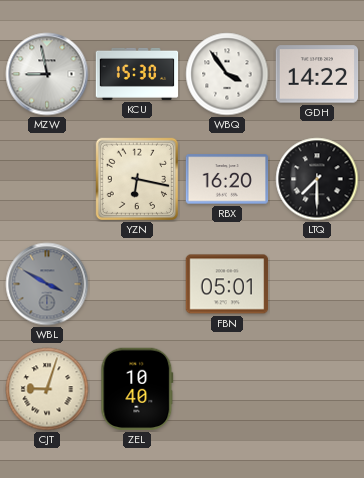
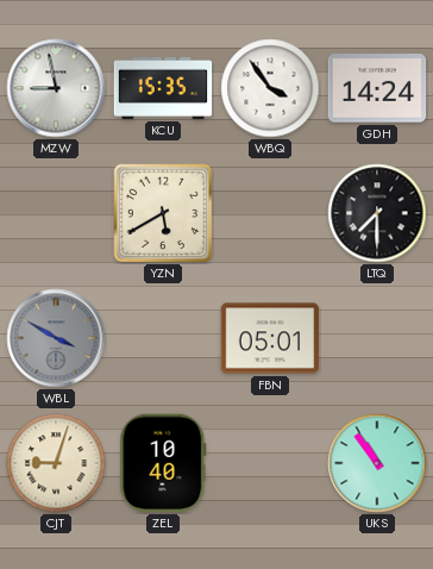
KCU: 15:30 -> 15:35
GDH: 14:22 -> 14:24
YZN: 6:17 -> 5:40
RBX: 16:20 -> none
UKS: none -> 10:54
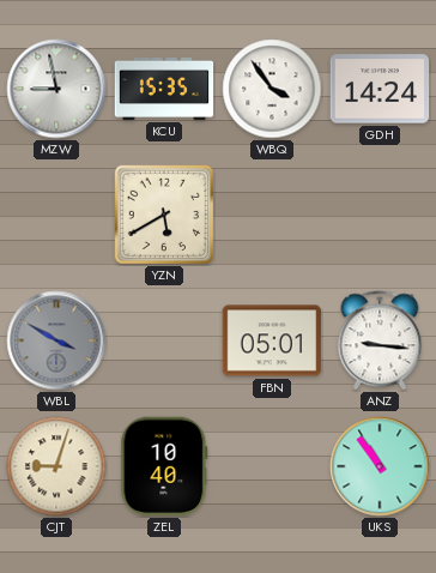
LTQ: 7:30 -> none
ANZ: none -> 9:16
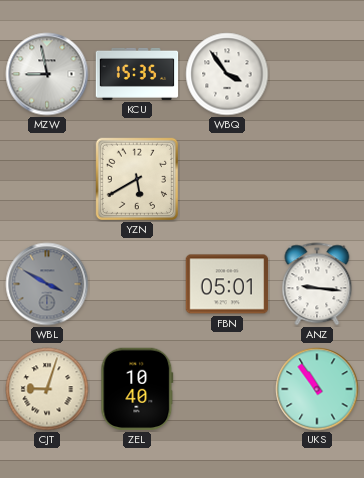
GDH: 14:24 -> none
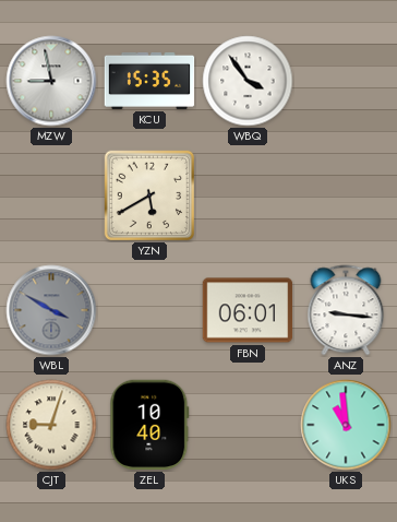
FBN: 05:01 -> 06:01
UKS: 10:54 -> 10:59
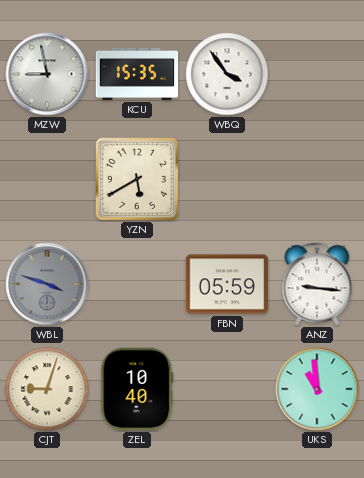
WBL: 3:50 -> 3:48
FBN: 06:01 -> 05:59
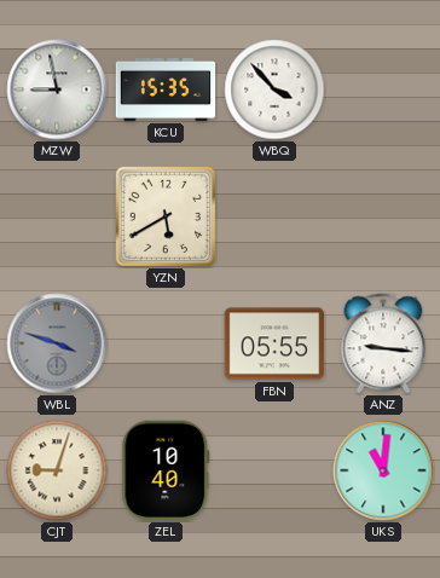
WBQ: 3:54 -> 3:53
FBN: 05:59 -> 05:55
UKS: 10:59 -> 11:01
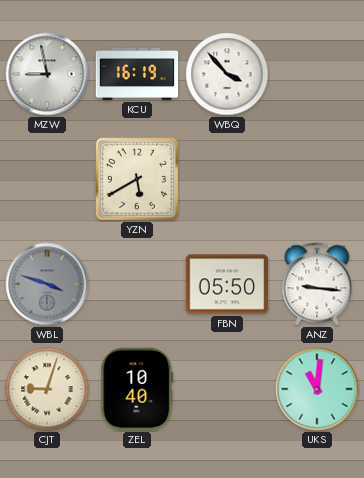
KCU: 15:35 -> 16:19
FBN: 05:55 -> 05:50
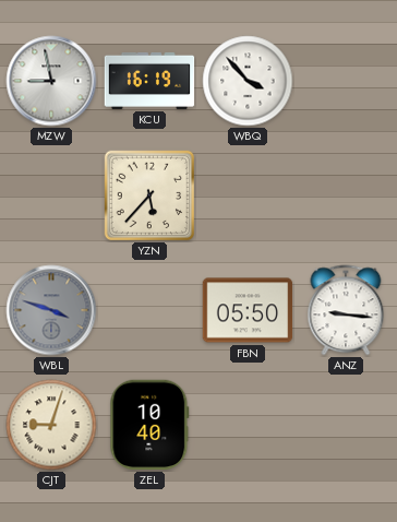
YZN: 5:40 -> 5:37
UKS: 11:01 -> none
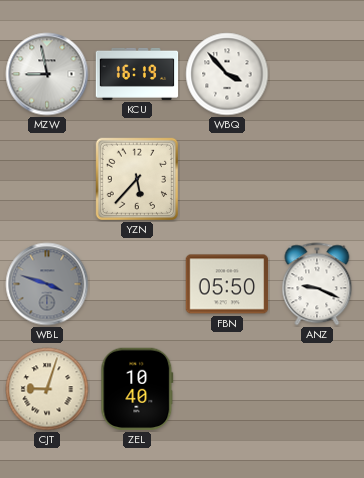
ANZ: 9:16 -> 9:19
